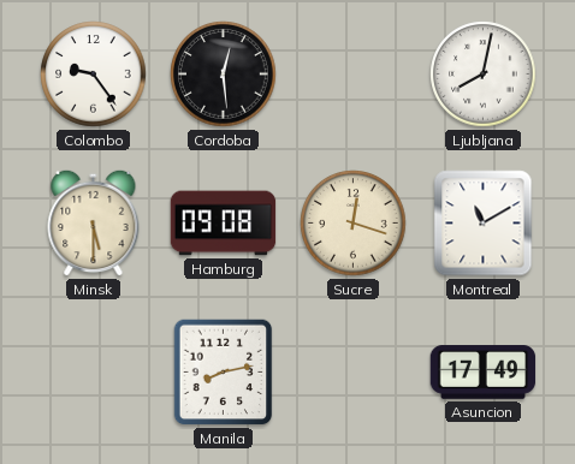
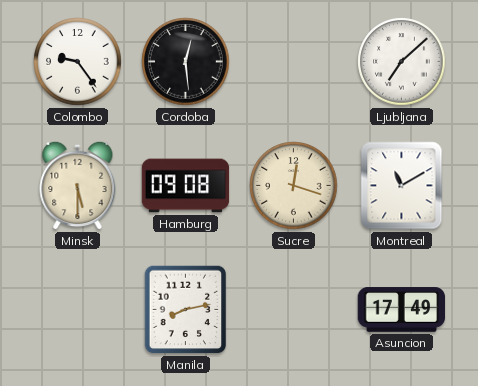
Ljubljana: 8:02 -> 7:08
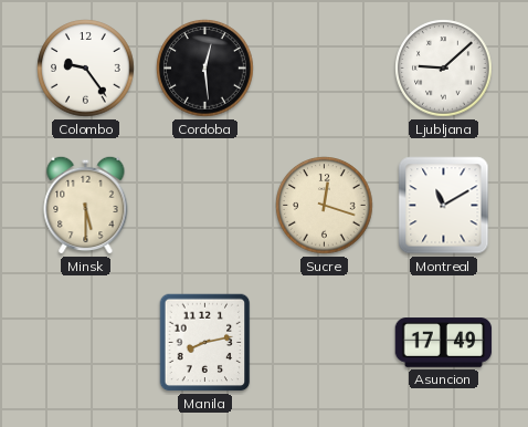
Ljubljana: 7:08 -> 9:08
Hamburg: 09:08 -> none
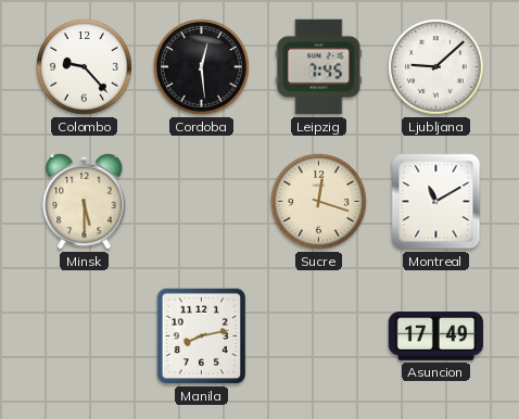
Colombo: 9:24 -> 9:23
Leipzig: none -> 7:45
